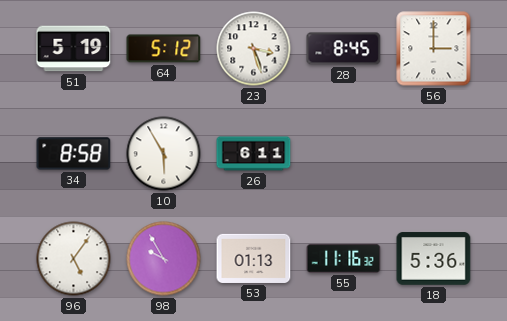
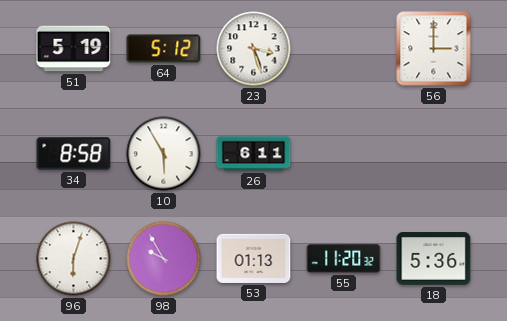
28: 8:45 -> none
96: 5:06 -> 6:03
55: 11:16 -> 11:20
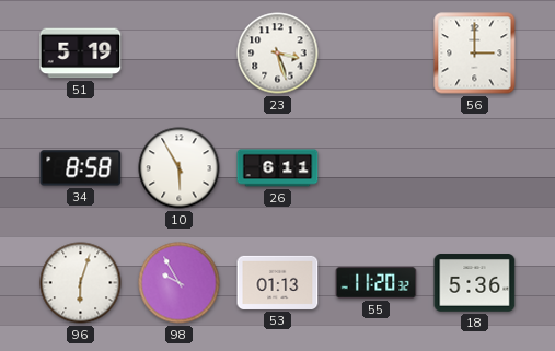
64: 5:12 -> none
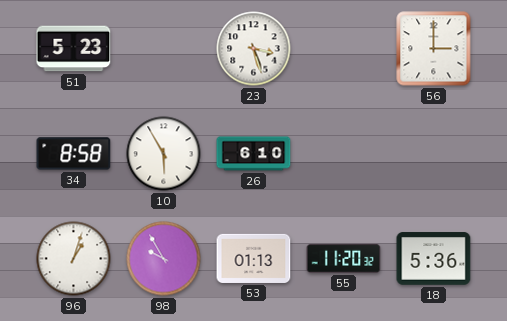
51: 5:19 -> 5:23
26: 6:11 -> 6:10
96: 6:03 -> 1:03
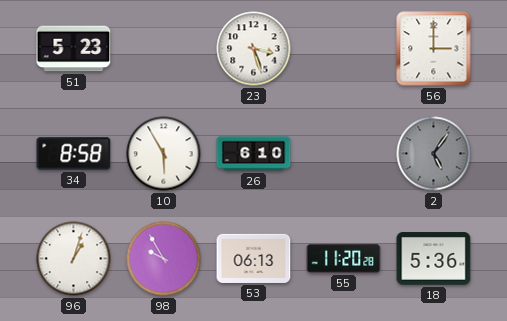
2: none -> 5:06
53: 01:13 -> 06:13
55: 11:20:32 -> 11:20:28
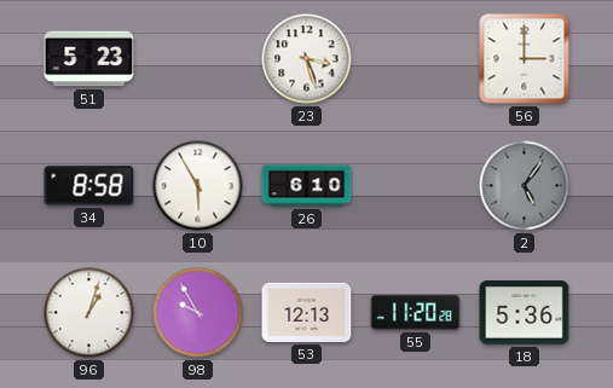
53: 06:13 -> 12:13
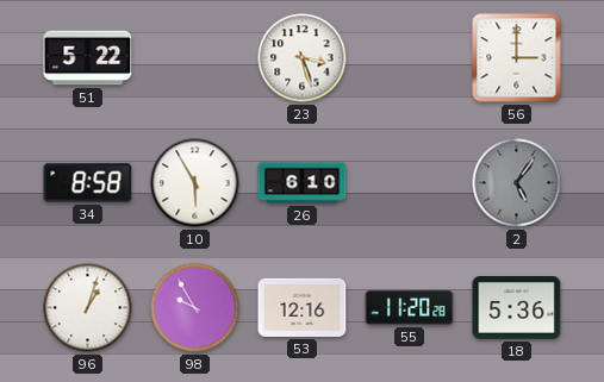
51: 5:23 -> 5:22
53: 12:13 -> 12:16
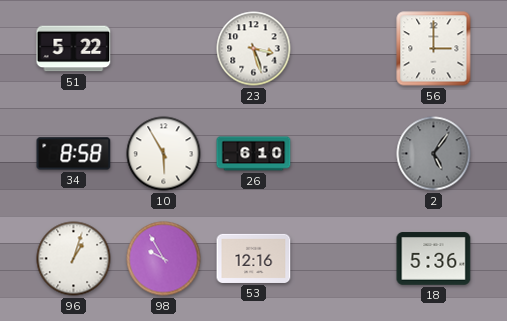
55: 11:20 -> none
